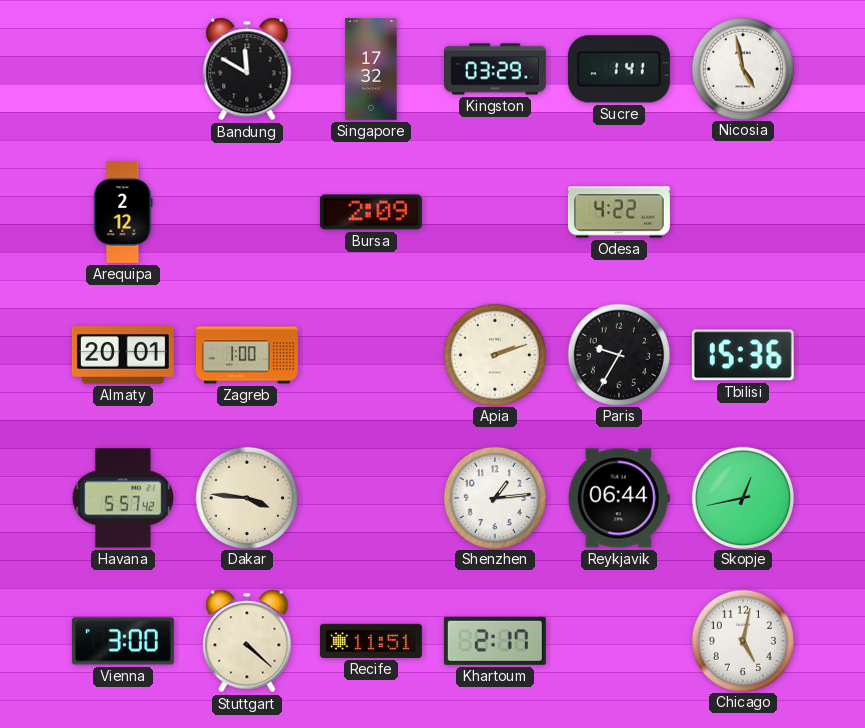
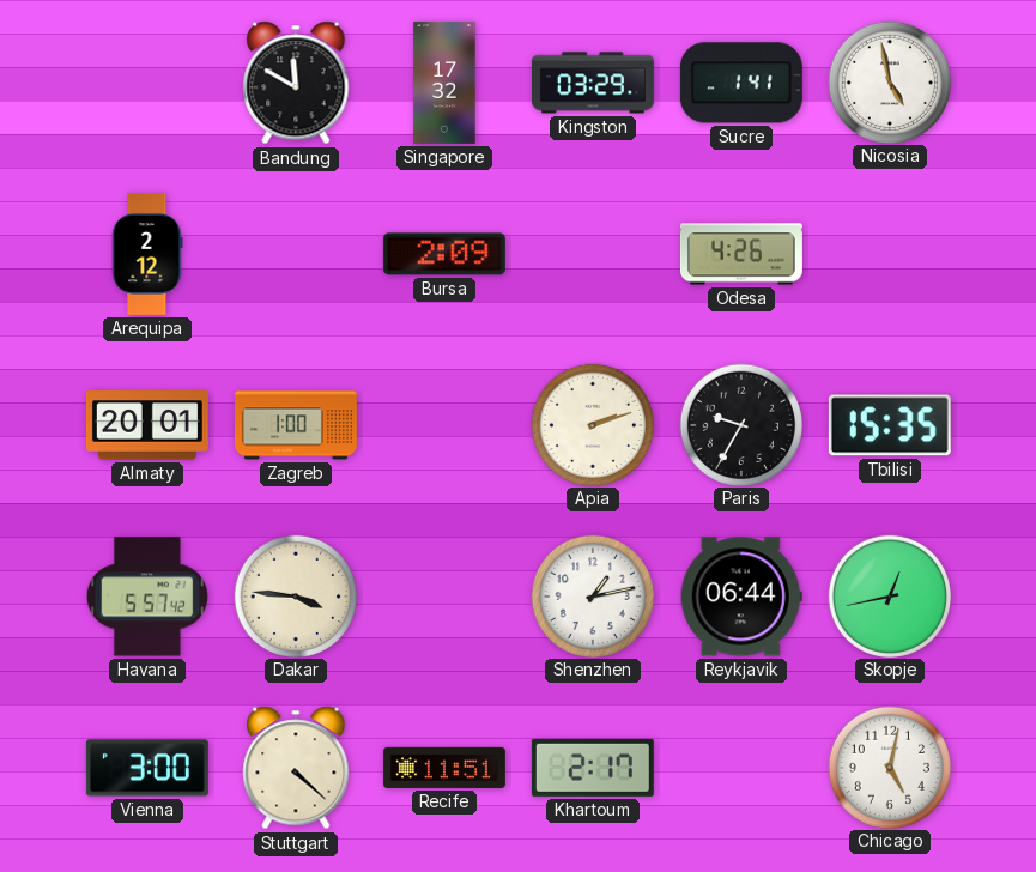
Odesa: 4:22 -> 4:26
Tbilisi: 15:36 -> 15:35
Shenzhen: 1:14 -> 1:13
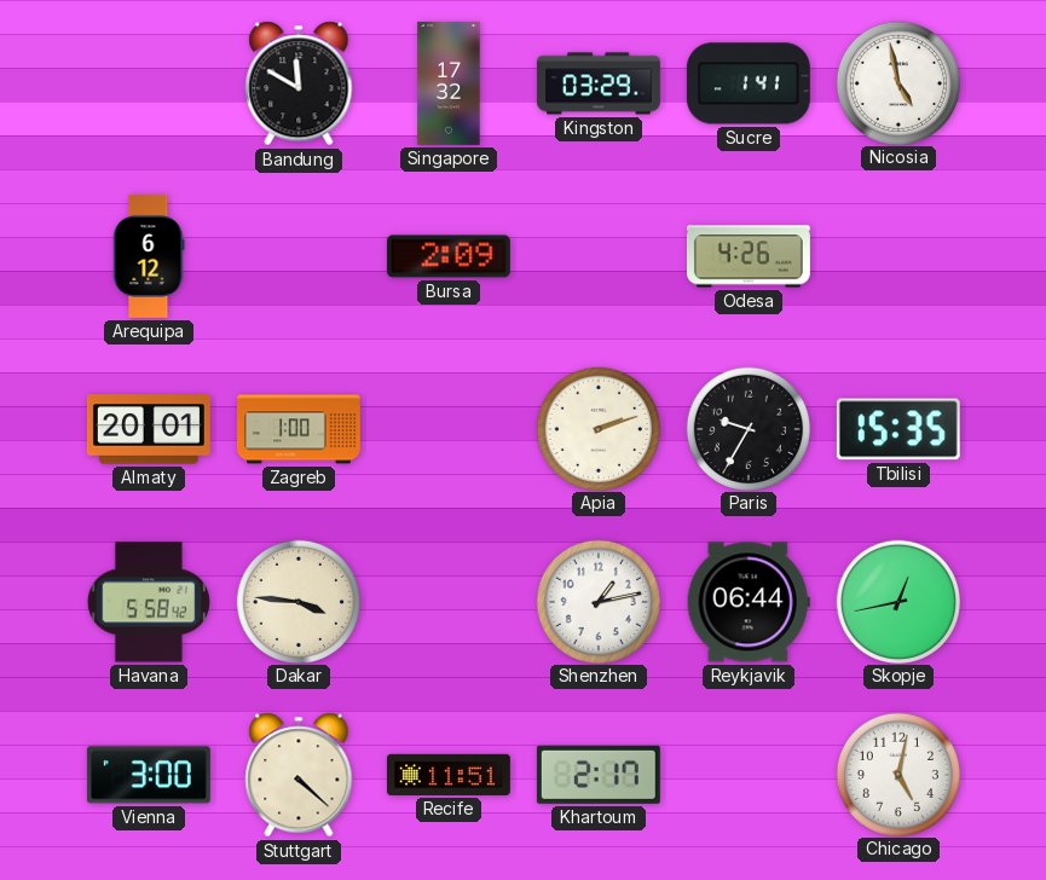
Arequipa: 2:12 -> 6:12
Havana: 5:57 -> 5:58
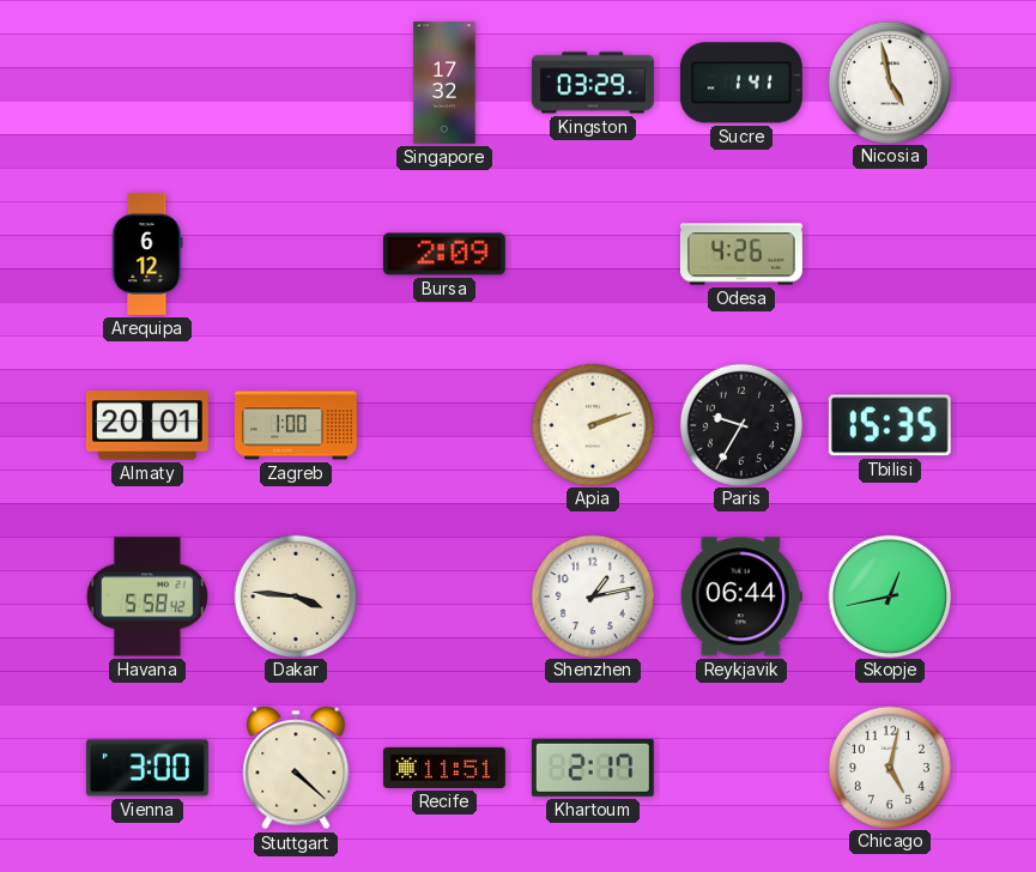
Bandung: 11:50 -> none
